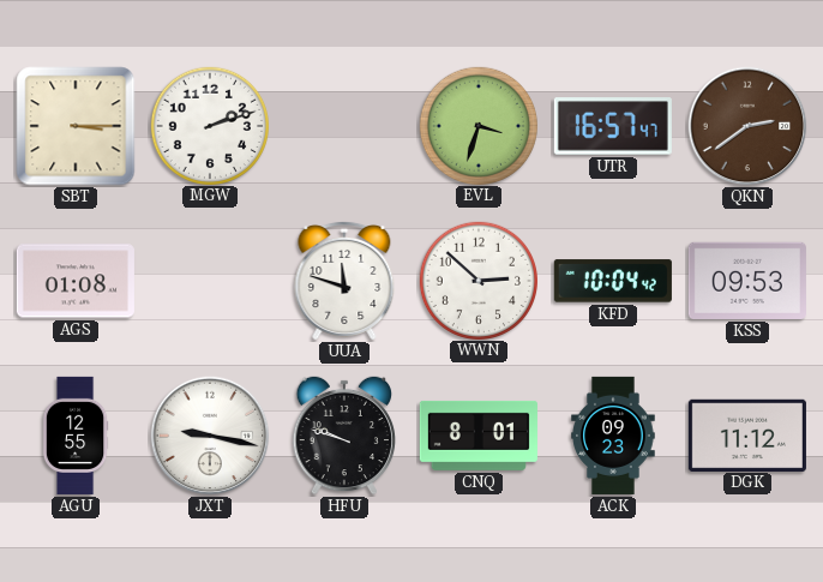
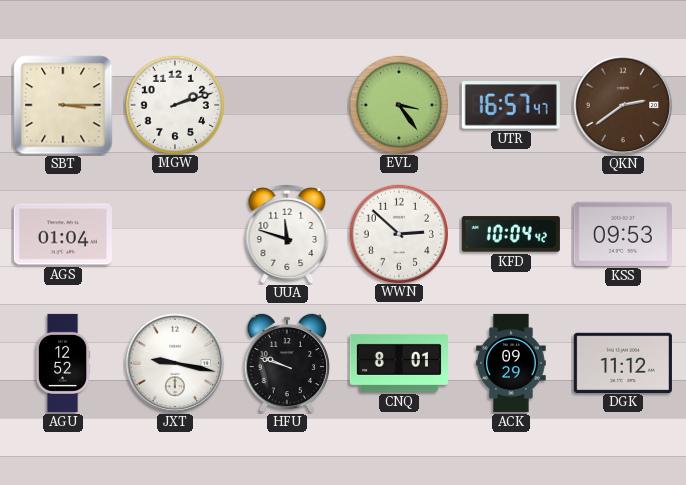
EVL: 3:33 -> 3:24
AGS: 01:08 -> 01:04
AGU: 12:55 -> 12:52
ACK: 09:23 -> 09:29
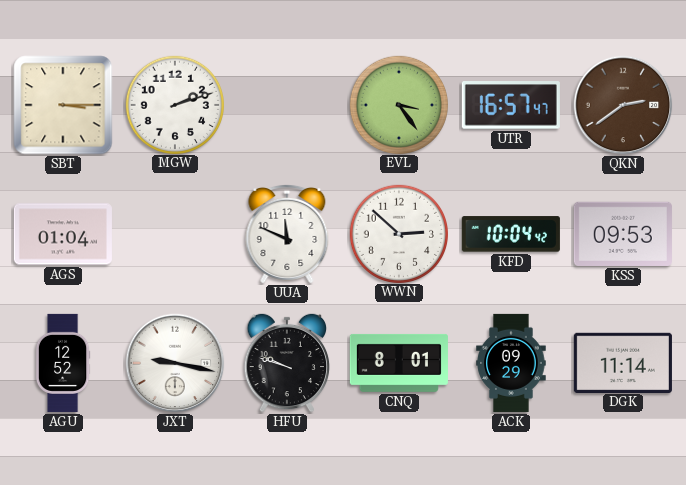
UUA: 11:48 -> 11:49
DGK: 11:12 -> 11:14
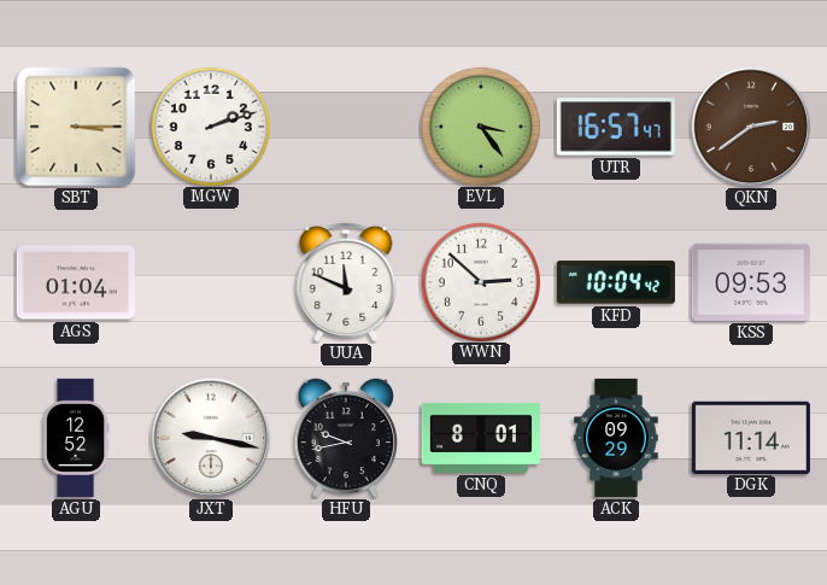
HFU: 9:48 -> 9:43
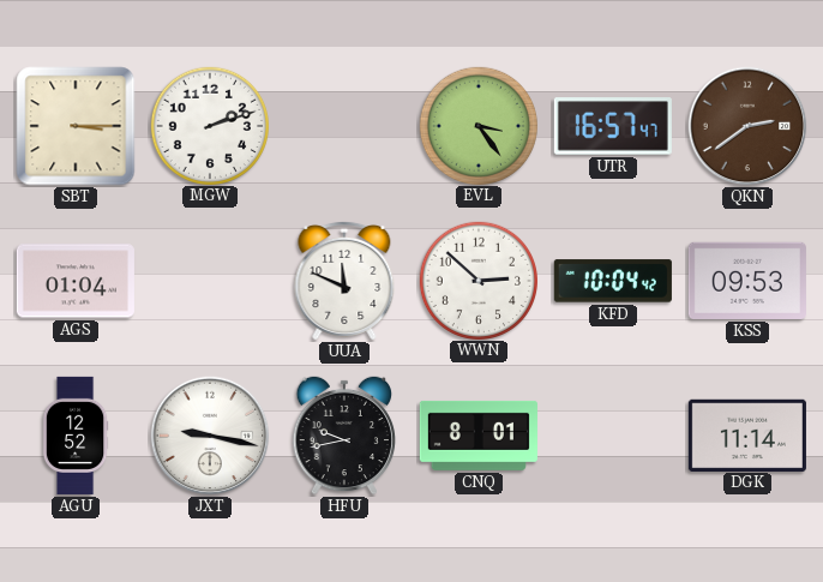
ACK: 09:29 -> none
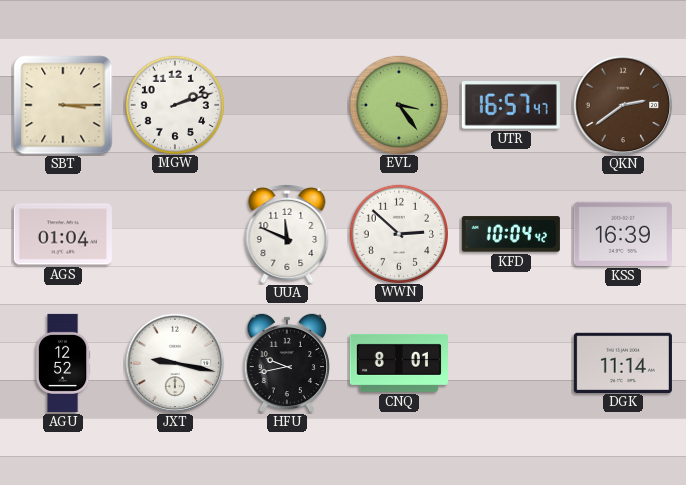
KSS: 09:53 -> 16:39
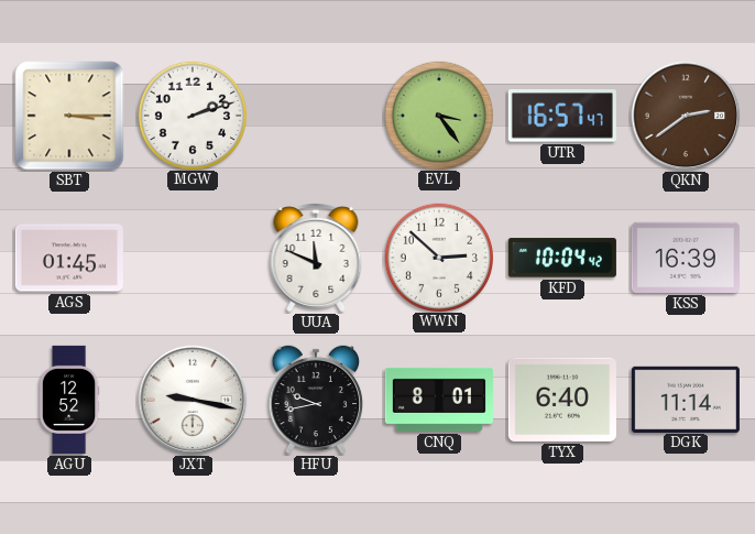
AGS: 01:04 -> 01:45
TYX: none -> 6:40
